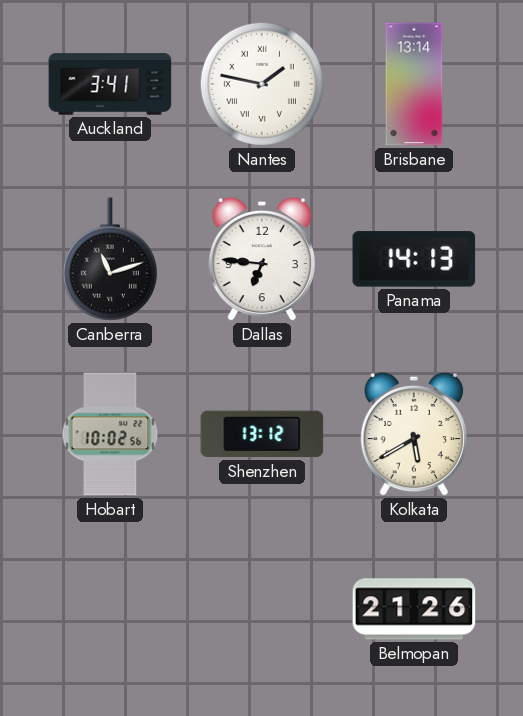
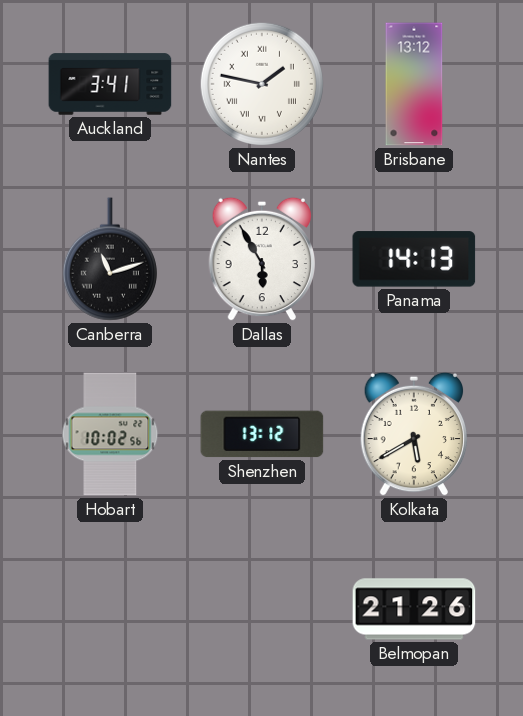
Brisbane: 13:14 -> 13:12
Dallas: 6:46 -> 5:55
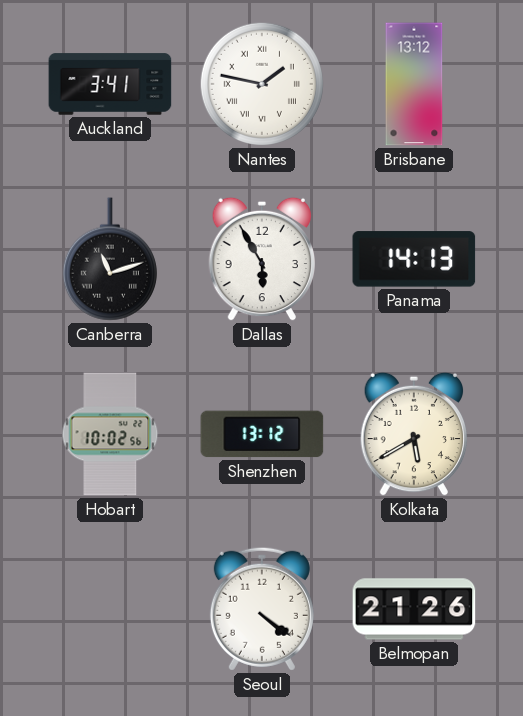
Seoul: none -> 4:21
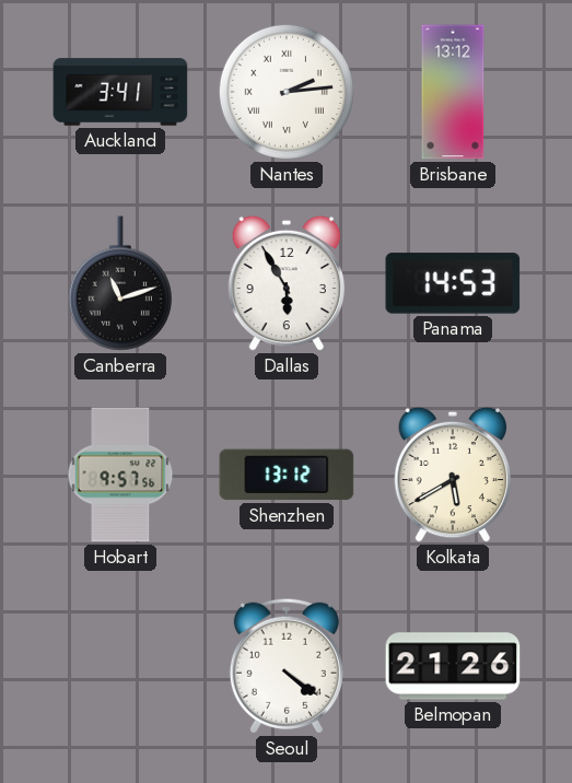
Nantes: 1:47 -> 2:14
Panama: 14:13 -> 14:53
Hobart: 10:02 -> 9:57
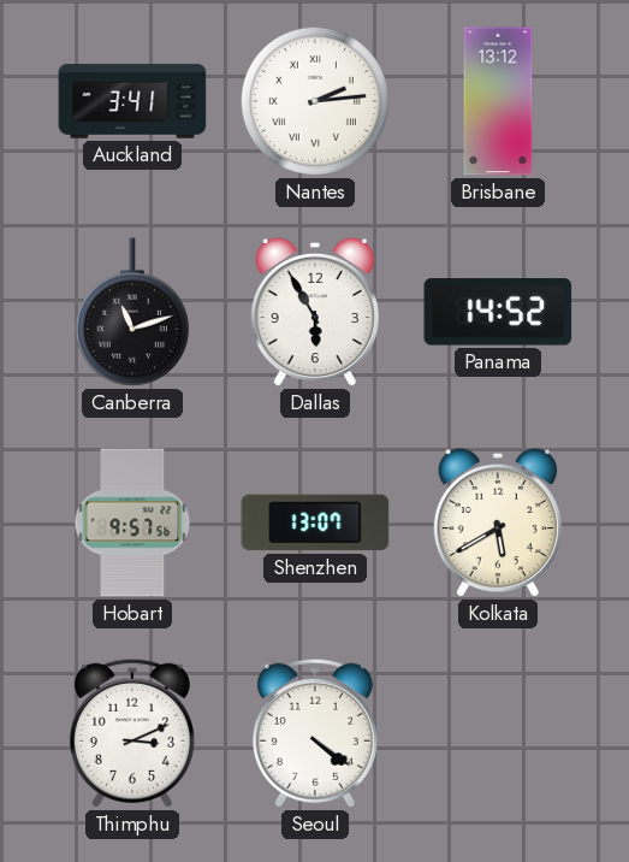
Panama: 14:53 -> 14:52
Shenzhen: 13:12 -> 13:07
Thimphu: none -> 3:11
Belmopan: 21:26 -> none
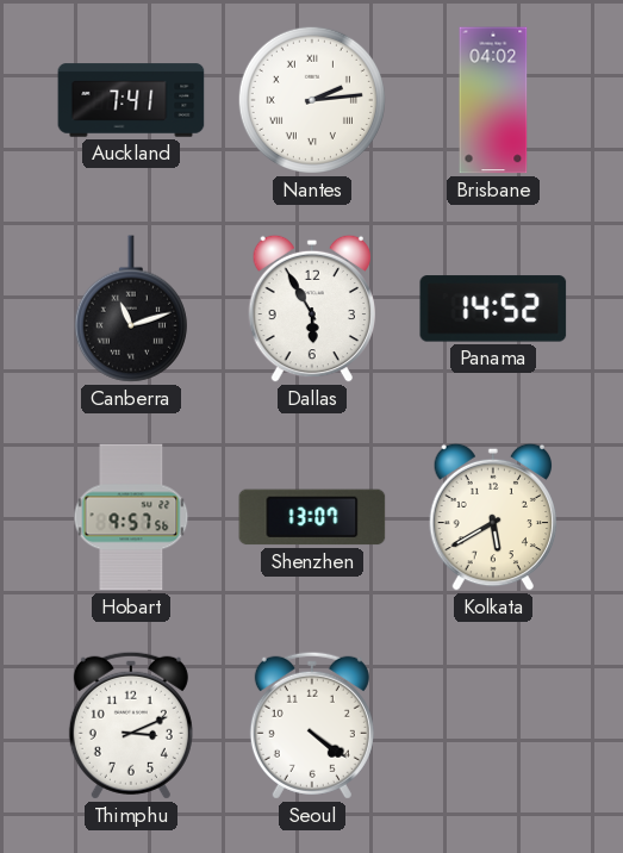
Auckland: 3:41 -> 7:41
Brisbane: 13:12 -> 04:02
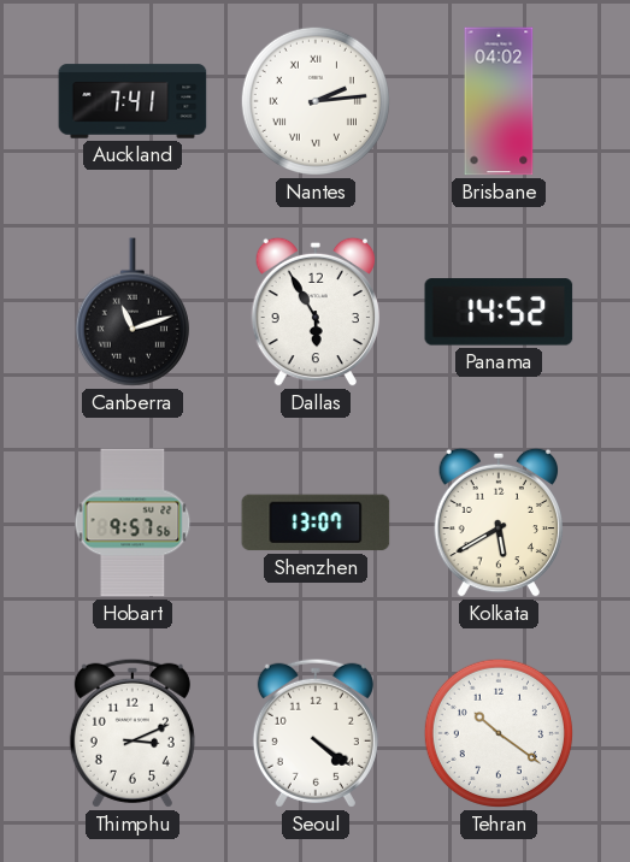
Tehran: none -> 10:21
